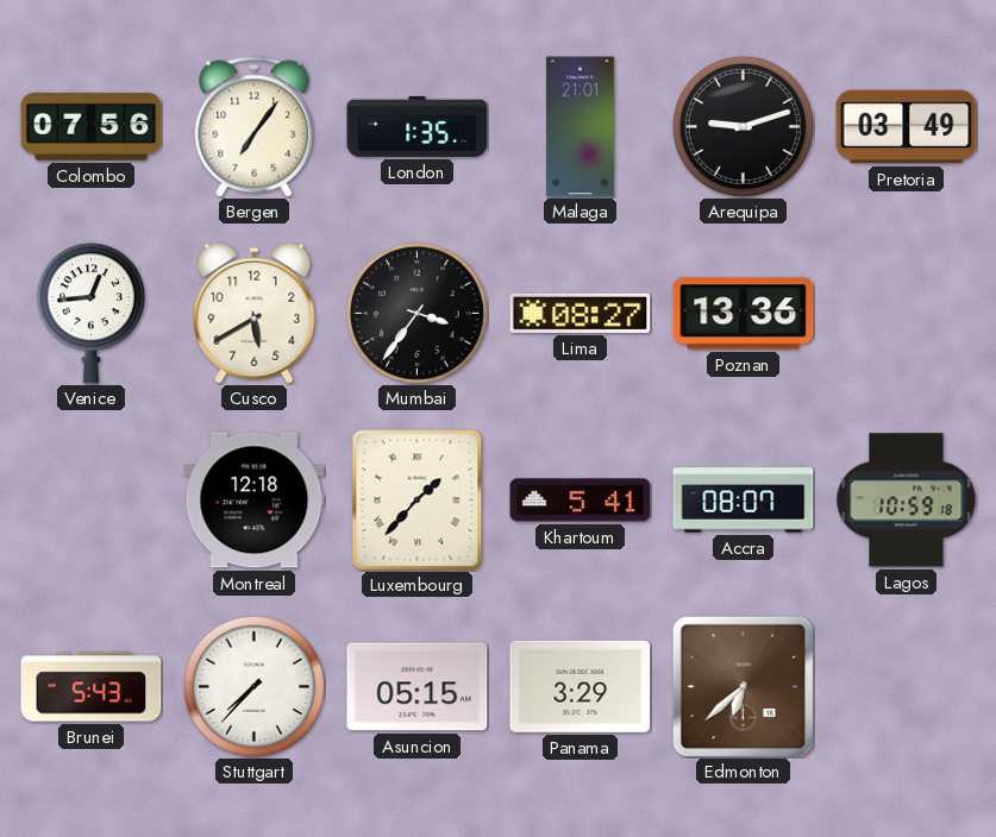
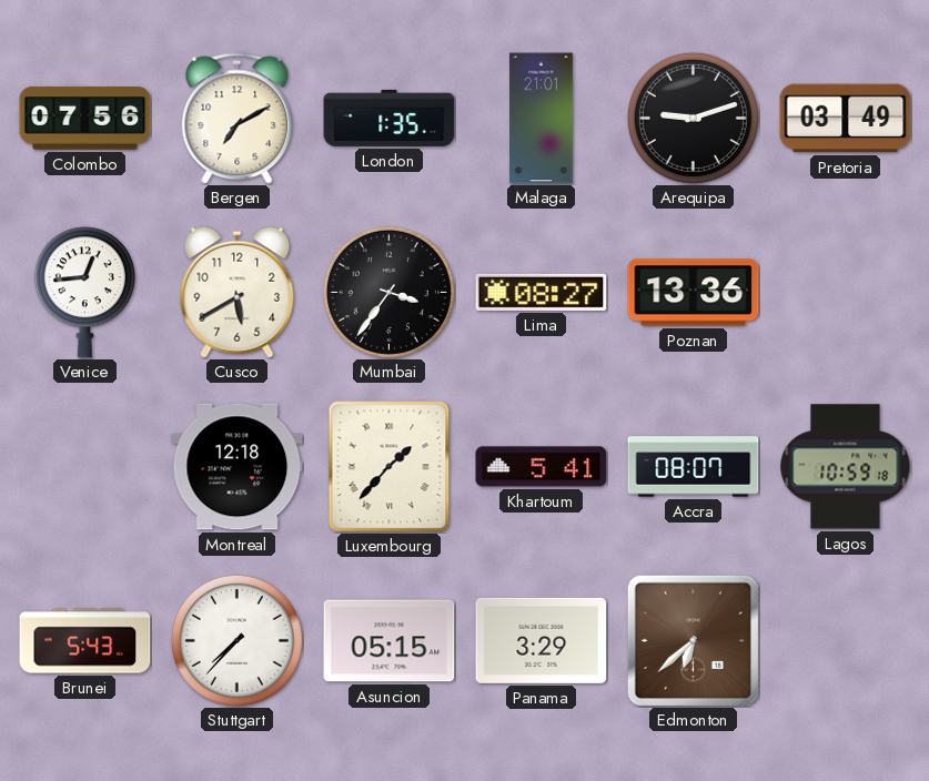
Bergen: 7:06 -> 7:10
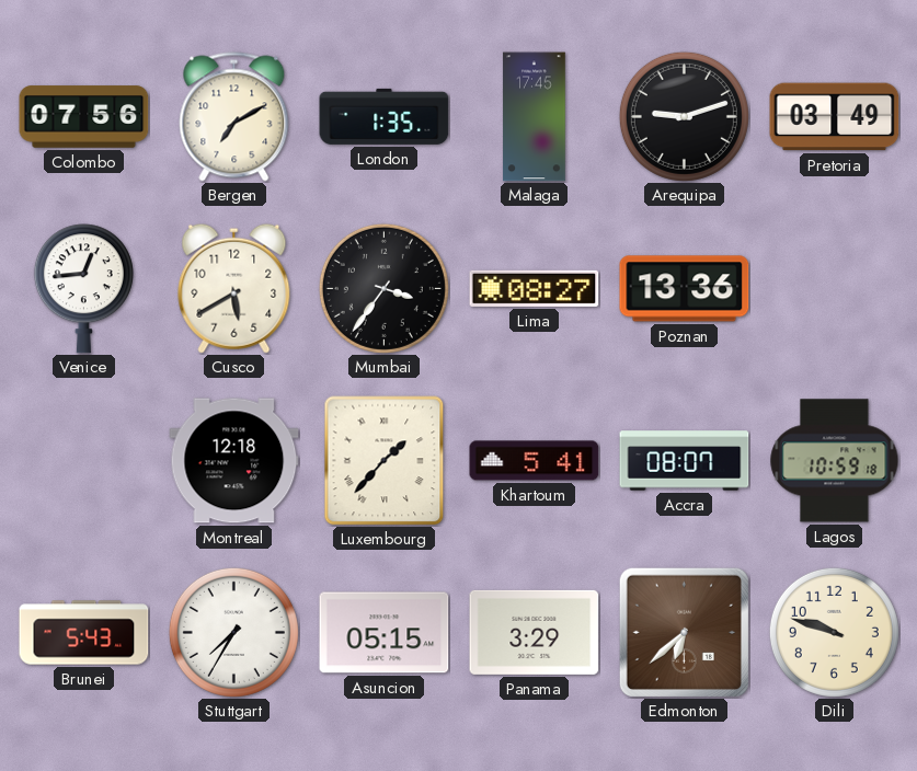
Malaga: 21:01 -> 17:45
Stuttgart: 7:37 -> 7:35
Dili: none -> 9:48
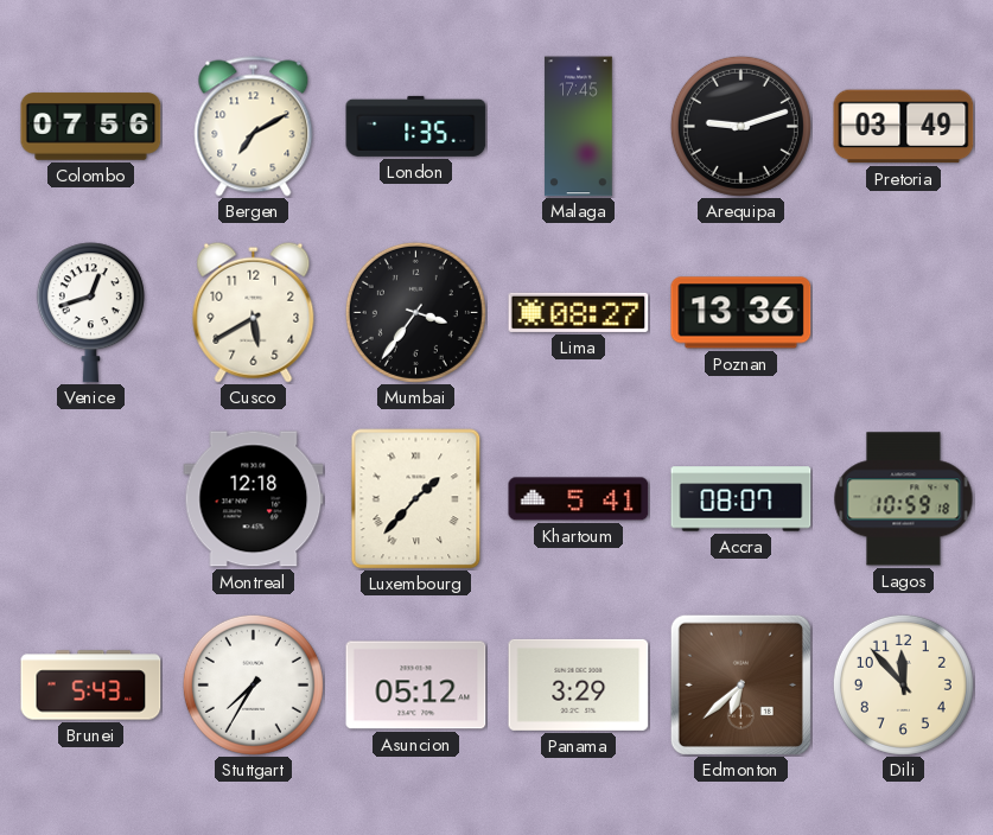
Venice: 12:44 -> 12:42
Asuncion: 05:15 -> 05:12
Dili: 9:48 -> 11:53
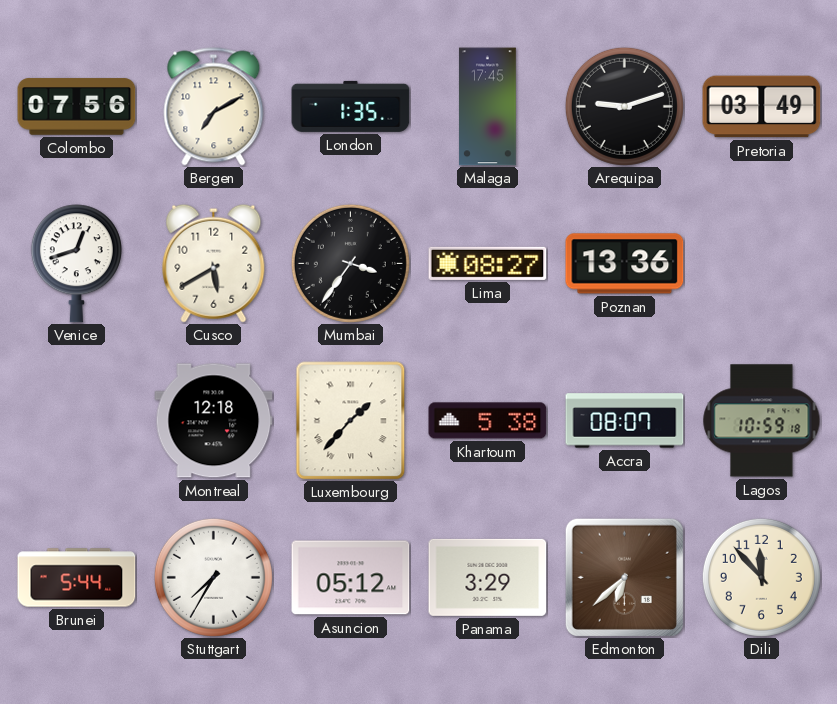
Khartoum: 5:41 -> 5:38
Brunei: 5:43 -> 5:44
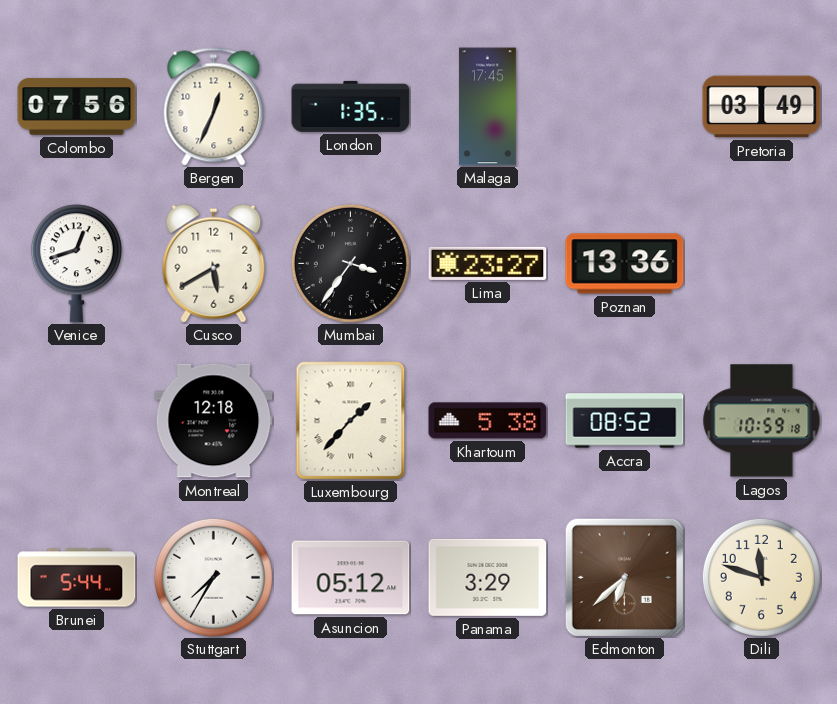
Bergen: 7:10 -> 12:34
Arequipa: 9:12 -> none
Lima: 08:27 -> 23:27
Accra: 08:07 -> 08:52
Dili: 11:53 -> 11:48
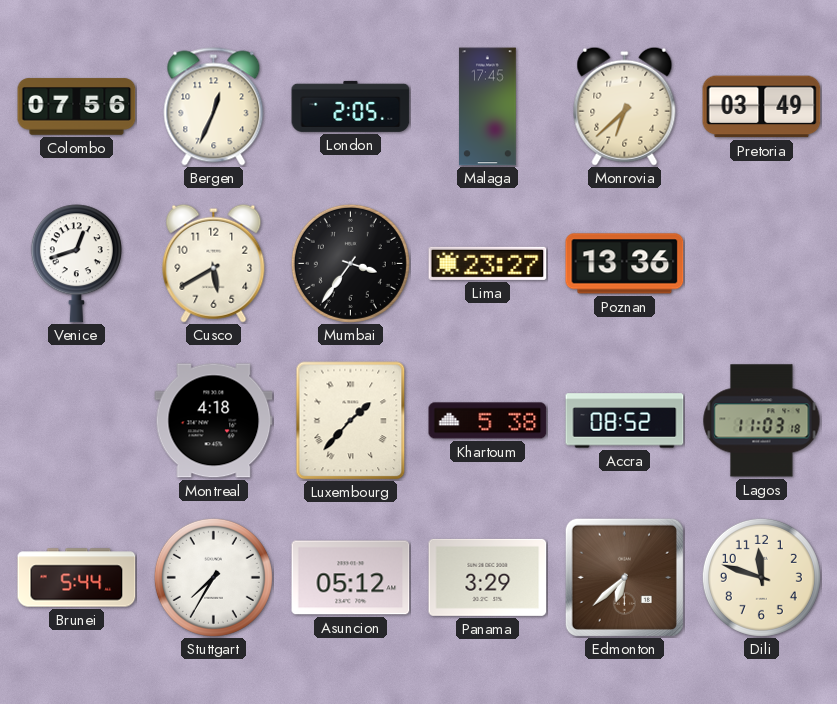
London: 1:35 -> 2:05
Monrovia: none -> 6:38
Montreal: 12:18 -> 4:18
Lagos: 10:59 -> 11:03
